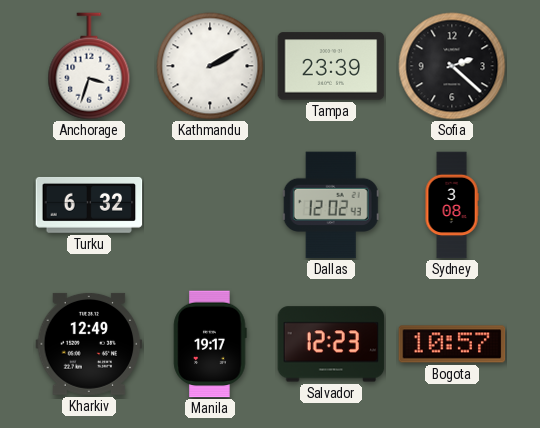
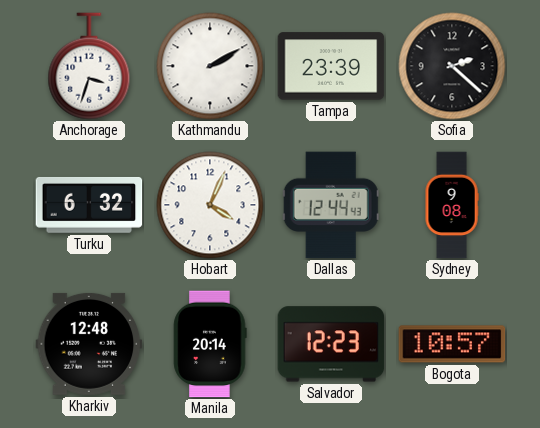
Hobart: none -> 4:04
Dallas: 12:02 -> 12:44
Sydney: 3:08 -> 9:08
Kharkiv: 12:49 -> 12:48
Manila: 19:17 -> 20:14
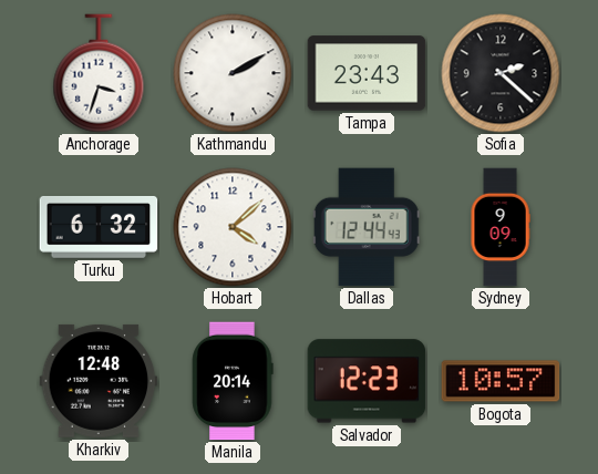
Tampa: 23:39 -> 23:43
Hobart: 4:04 -> 4:08
Sydney: 9:08 -> 9:09
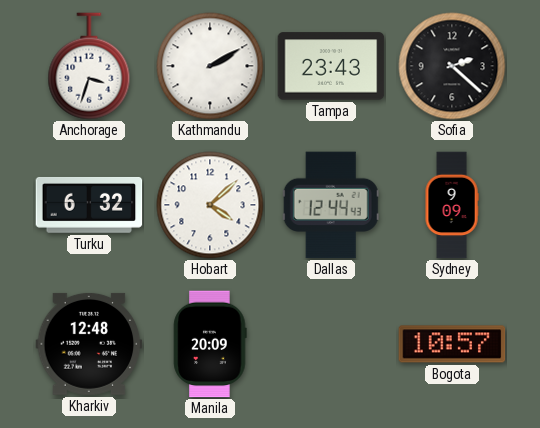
Manila: 20:14 -> 20:09
Salvador: 12:23 -> none
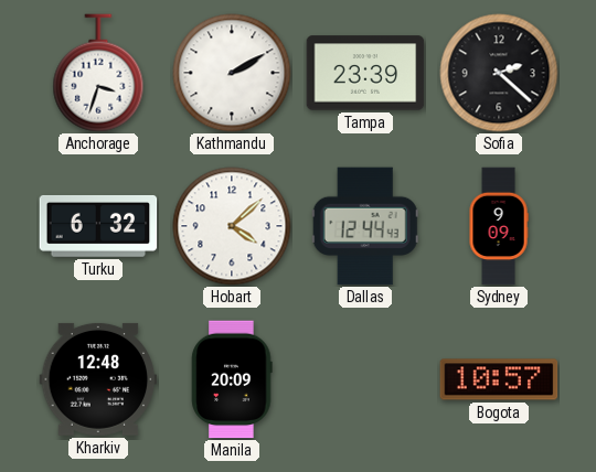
Tampa: 23:43 -> 23:39
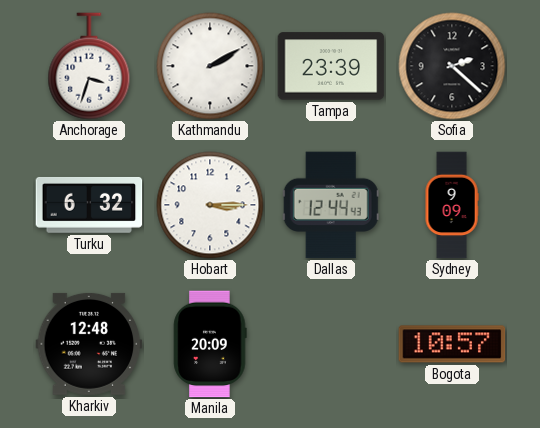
Hobart: 4:08 -> 3:15
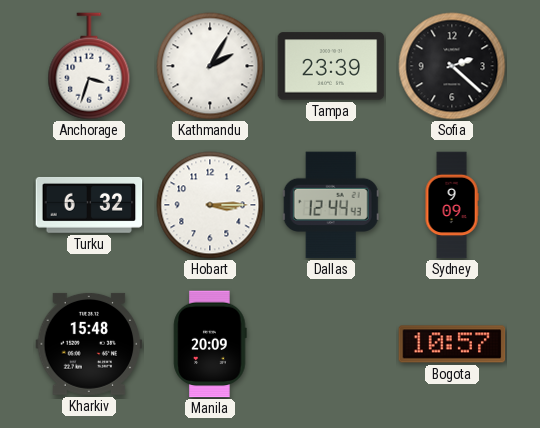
Kathmandu: 2:10 -> 2:05
Kharkiv: 12:48 -> 15:48
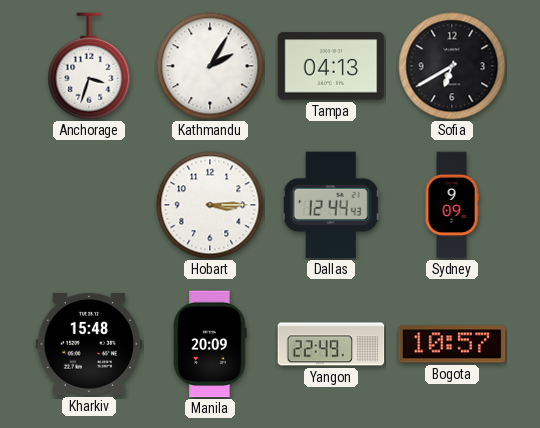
Tampa: 23:39 -> 04:13
Sofia: 2:22 -> 6:40
Turku: 6:32 -> none
Yangon: none -> 22:49
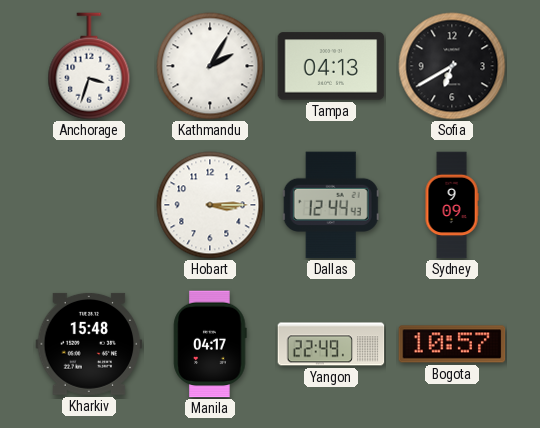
Manila: 20:09 -> 04:17
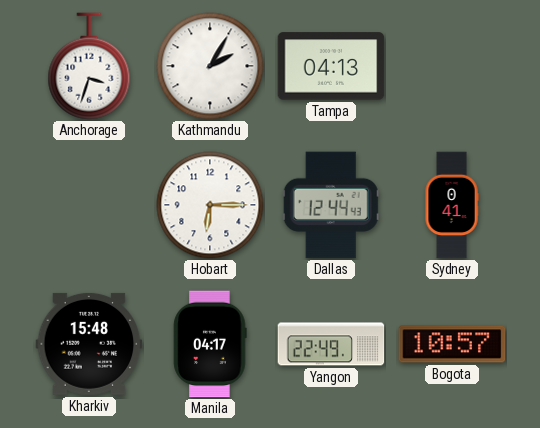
Sofia: 6:40 -> none
Hobart: 3:15 -> 6:15
Sydney: 9:09 -> 0:41
